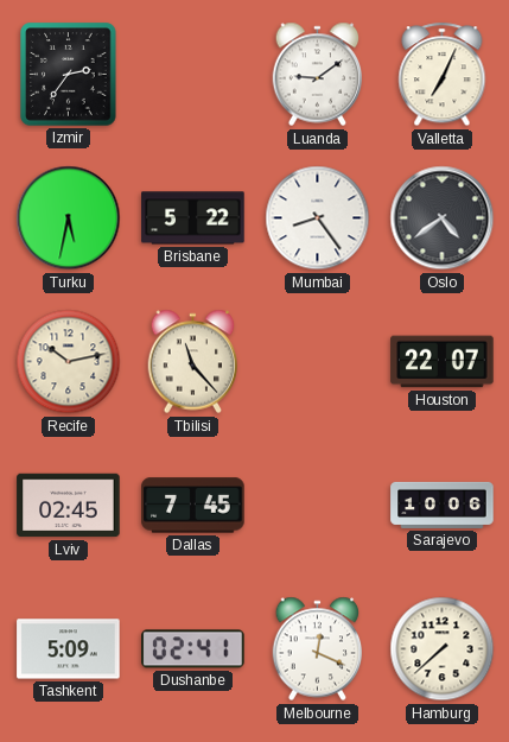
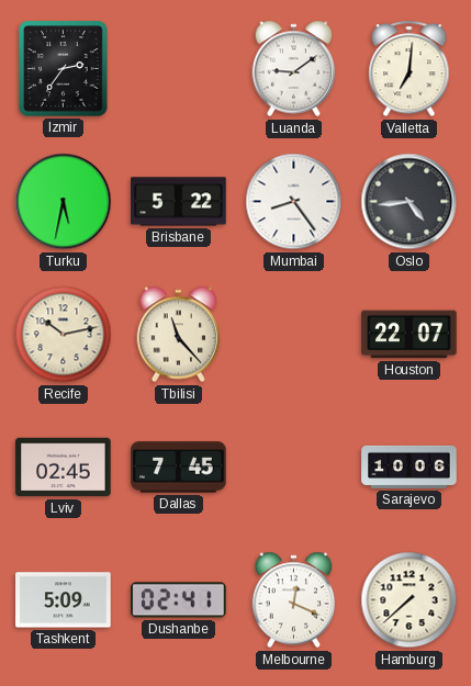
Valletta: 7:04 -> 7:01
Oslo: 4:39 -> 4:44
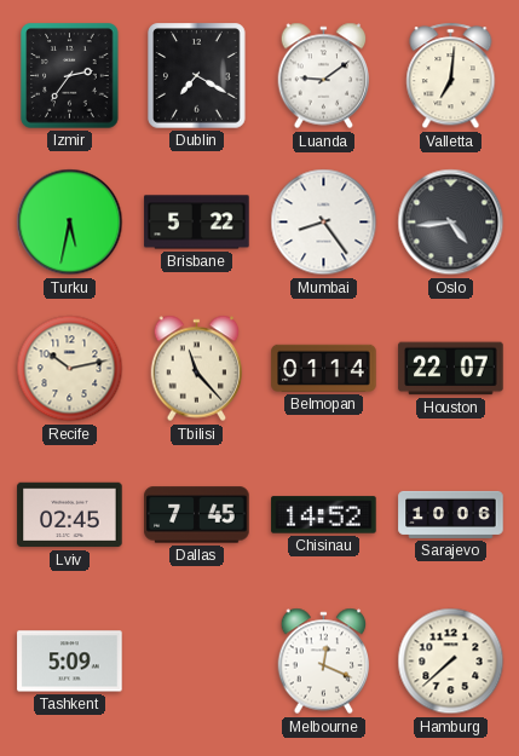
Dublin: none -> 7:20
Belmopan: none -> 01:14
Chisinau: none -> 14:52
Dushanbe: 02:41 -> none
